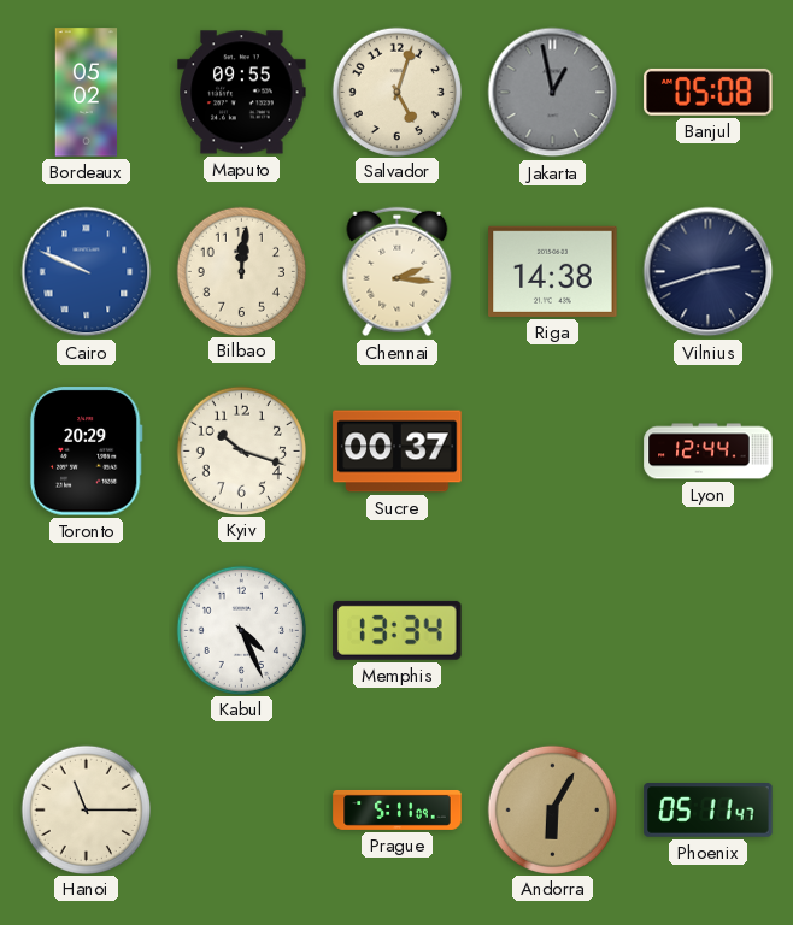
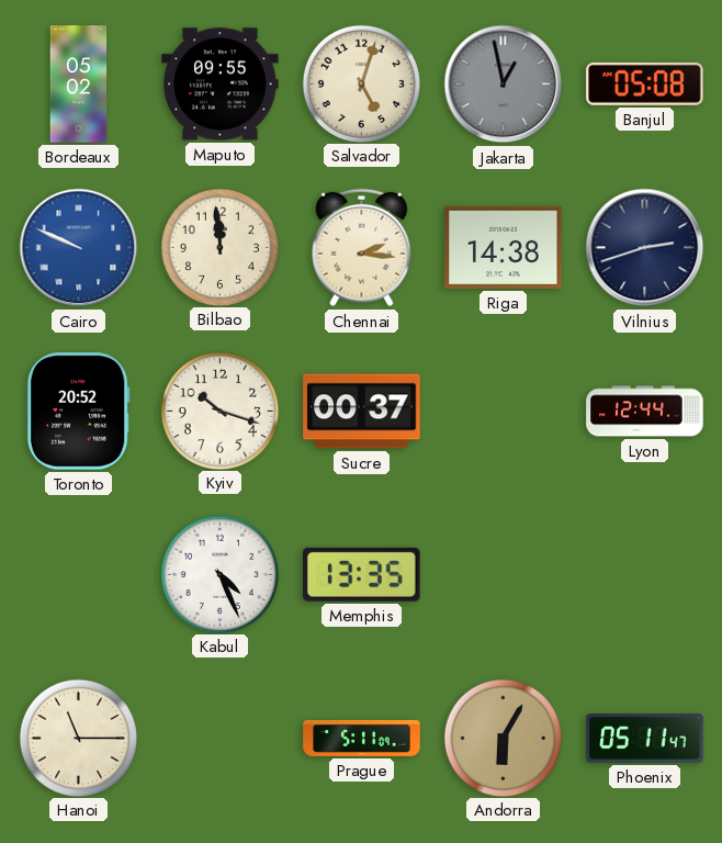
Bilbao: 12:01 -> 11:59
Toronto: 20:29 -> 20:52
Memphis: 13:34 -> 13:35
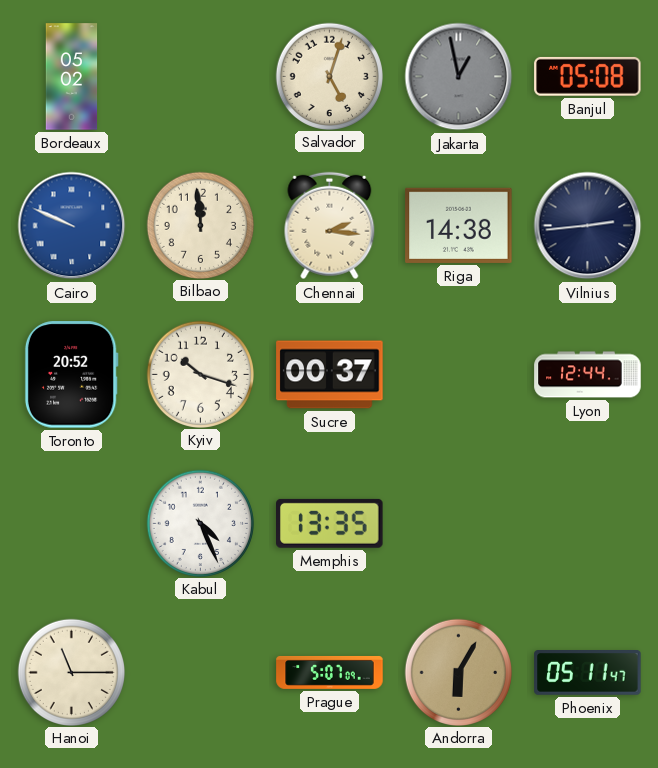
Maputo: 09:55 -> none
Vilnius: 2:42 -> 2:44
Prague: 5:11 -> 5:07
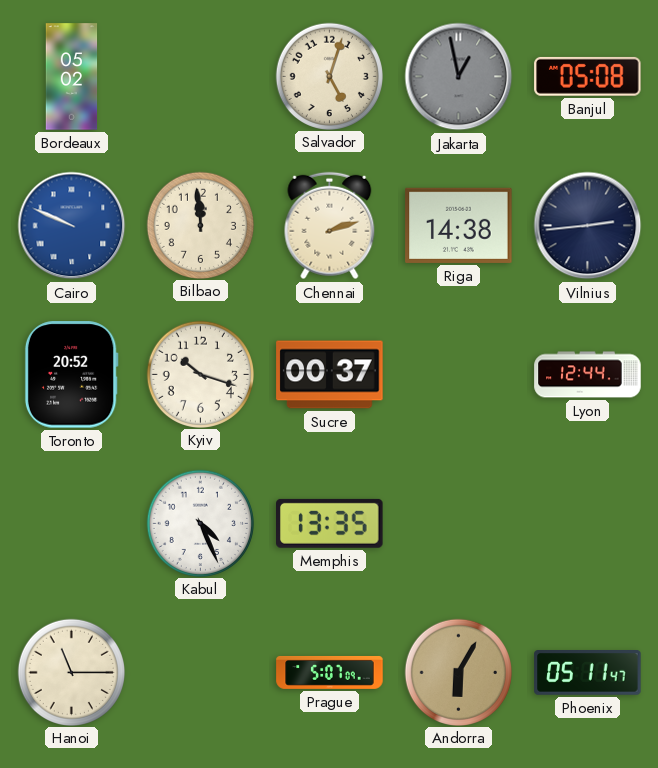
Chennai: 2:16 -> 2:12
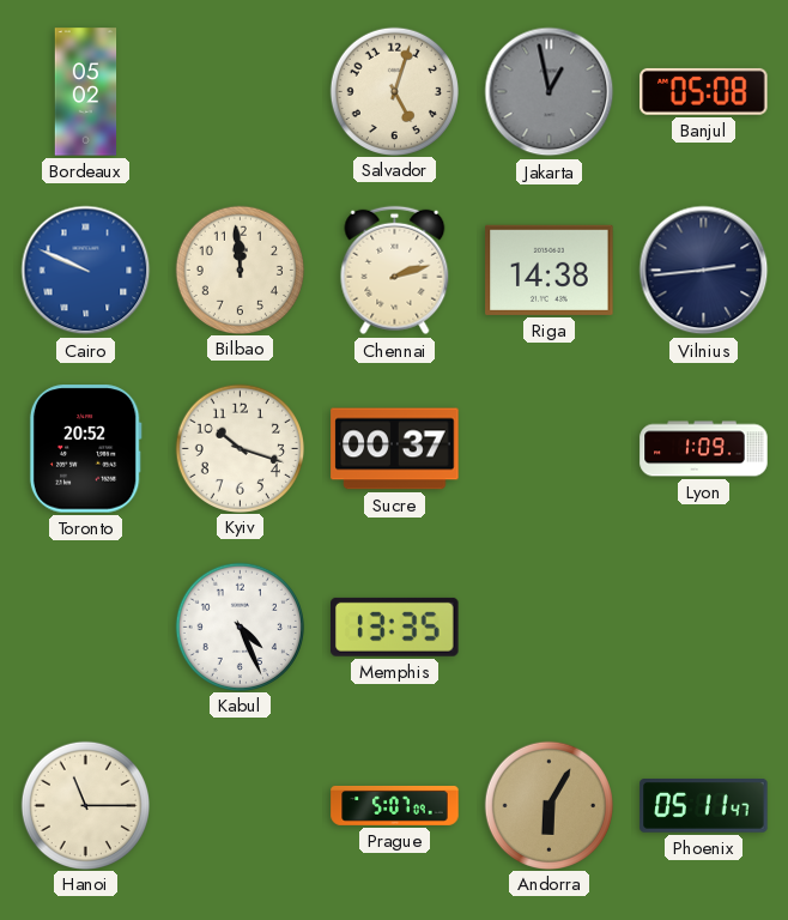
Lyon: 12:44 -> 1:09
